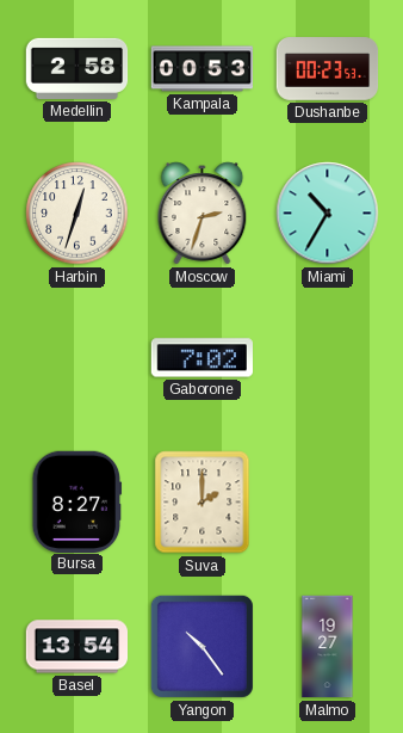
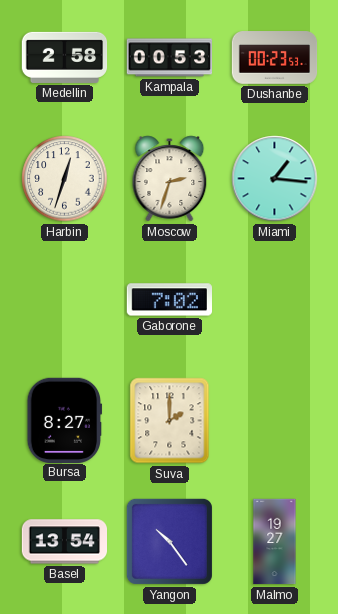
Miami: 10:35 -> 1:16
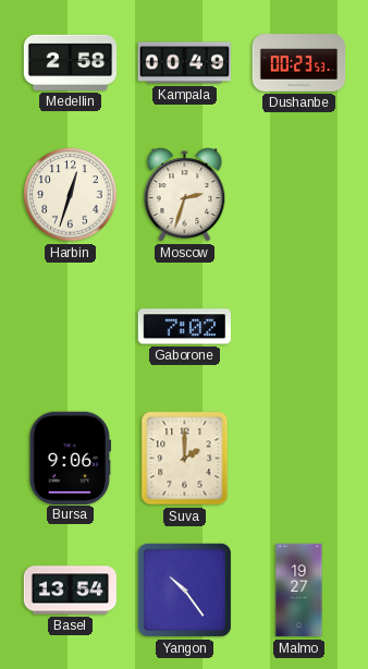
Kampala: 00:53 -> 00:49
Miami: 1:16 -> none
Bursa: 8:27 -> 9:06
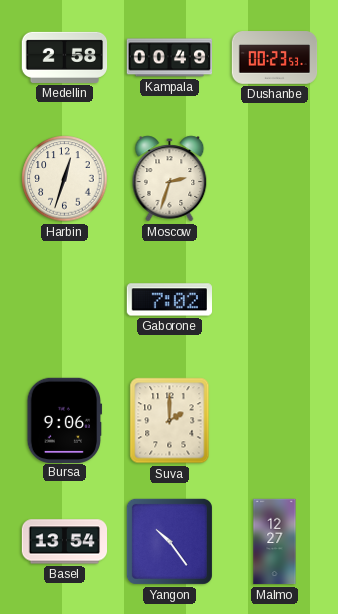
Malmo: 19:27 -> 12:27
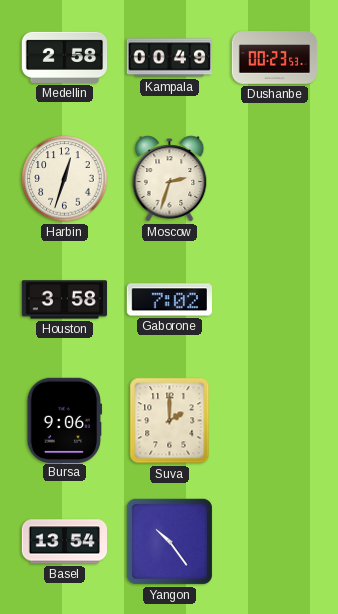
Houston: none -> 3:58
Malmo: 12:27 -> none
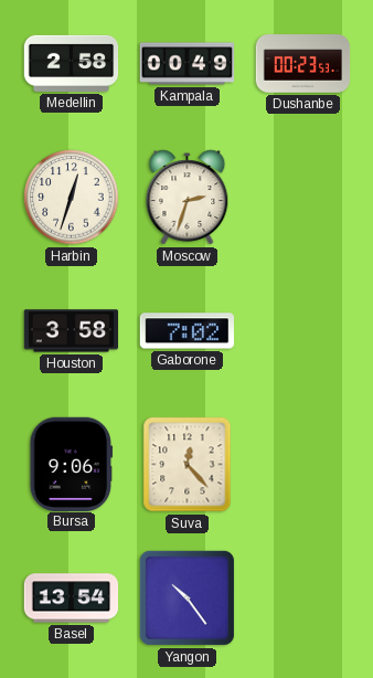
Suva: 2:00 -> 12:23
